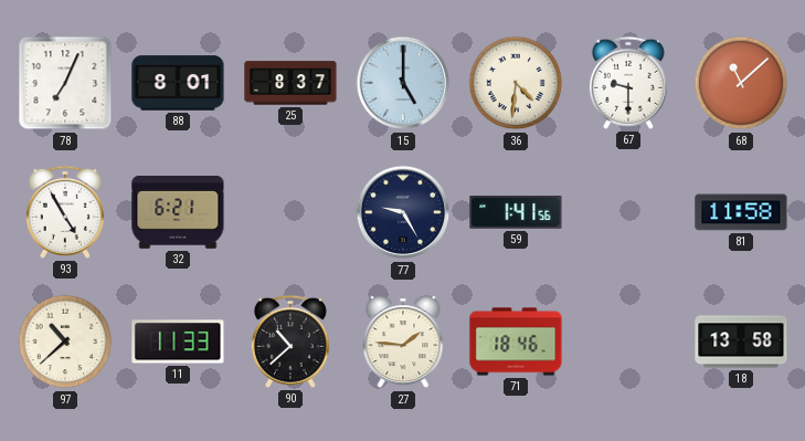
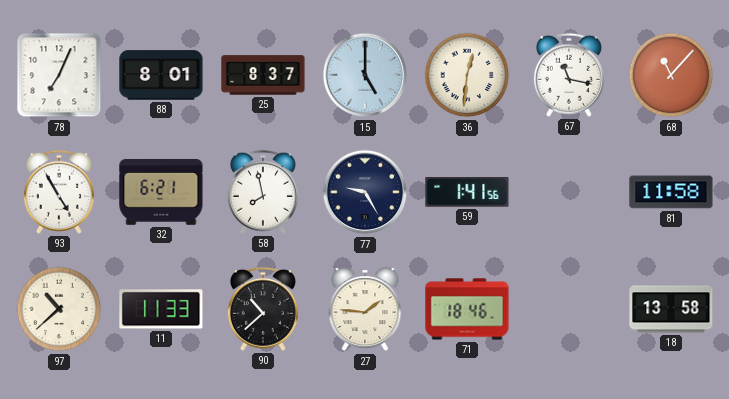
36: 4:31 -> 12:31
67: 9:30 -> 11:17
68: 11:08 -> 11:07
58: none -> 7:58
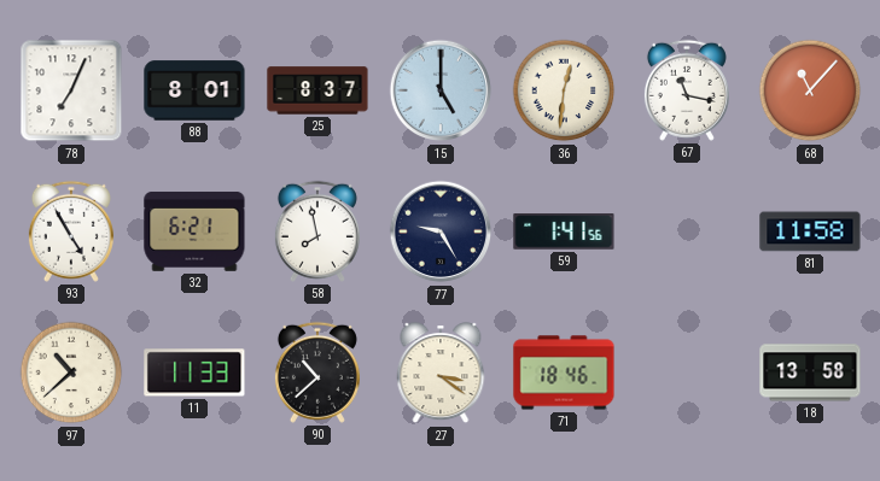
27: 1:46 -> 3:21
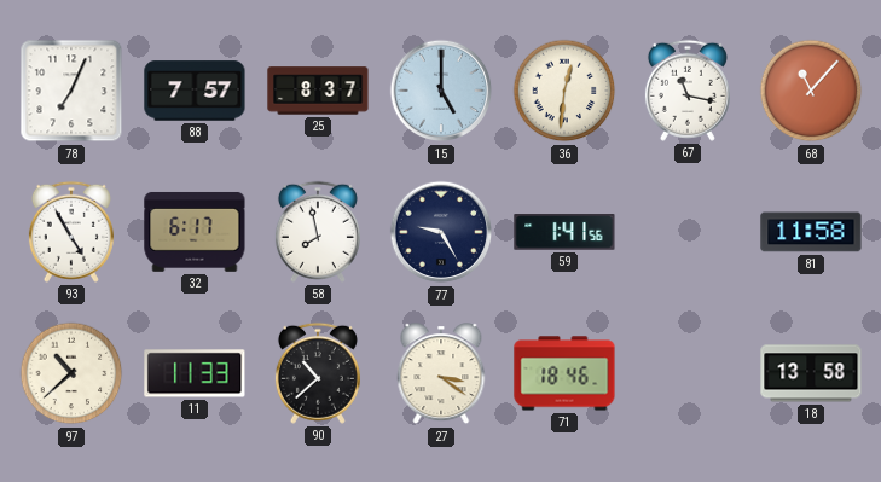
88: 8:01 -> 7:57
32: 6:21 -> 6:17
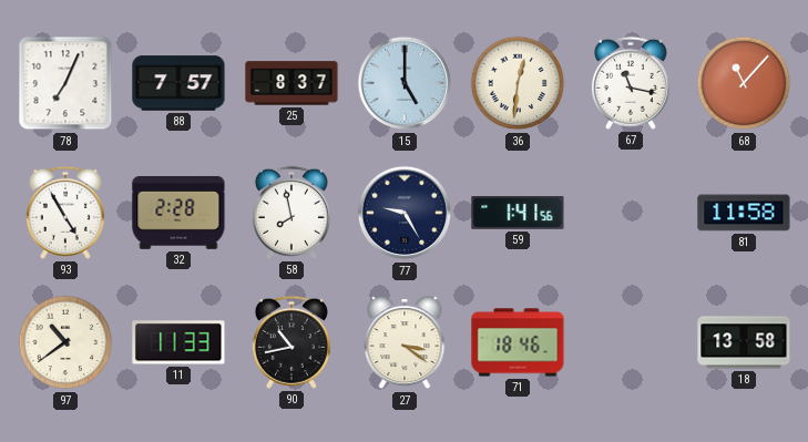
32: 6:17 -> 2:28
97: 10:38 -> 10:39
90: 10:38 -> 10:43
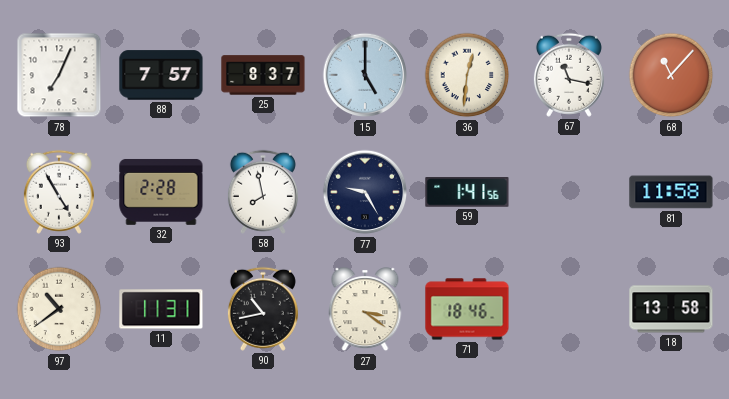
11: 11:33 -> 11:31
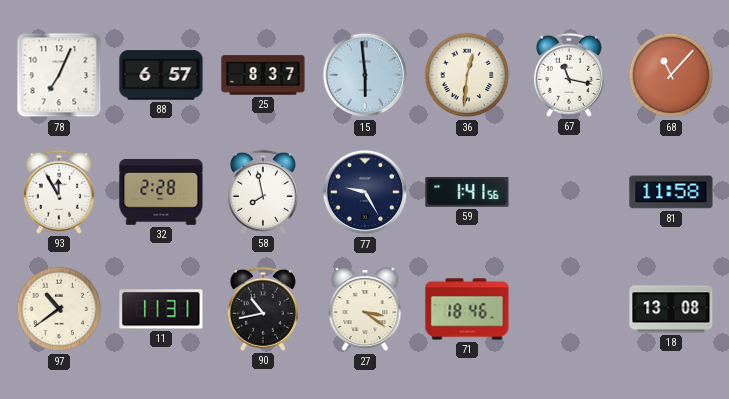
88: 7:57 -> 6:57
15: 5:00 -> 5:59
93: 4:55 -> 11:55
18: 13:58 -> 13:08
